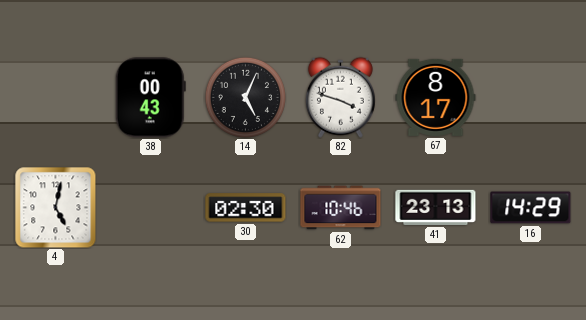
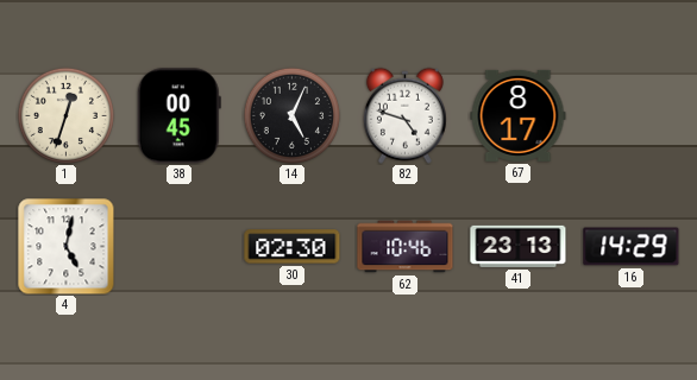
1: none -> 12:33
38: 00:43 -> 00:45
82: 3:48 -> 4:48
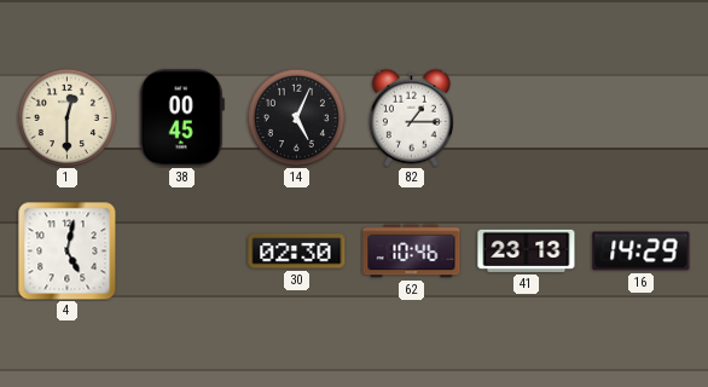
1: 12:33 -> 12:30
82: 4:48 -> 1:15
67: 8:17 -> none
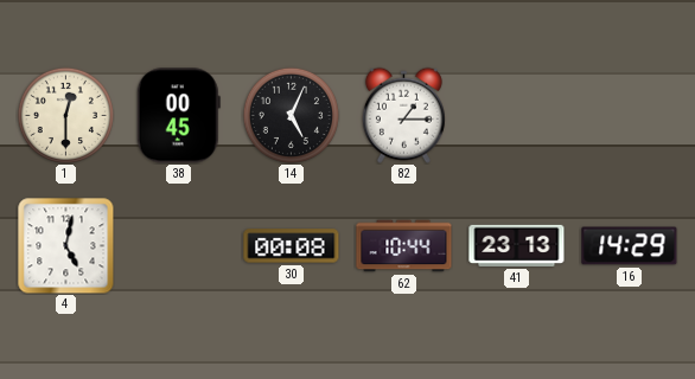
30: 02:30 -> 00:08
62: 10:46 -> 10:44
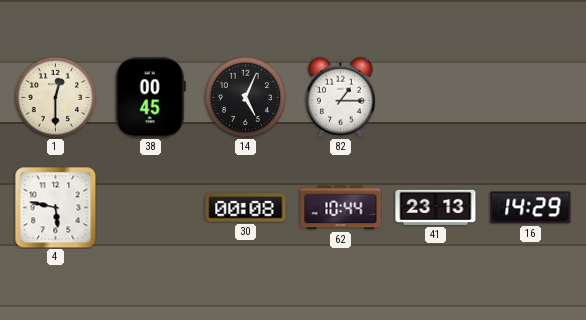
4: 5:02 -> 5:47
